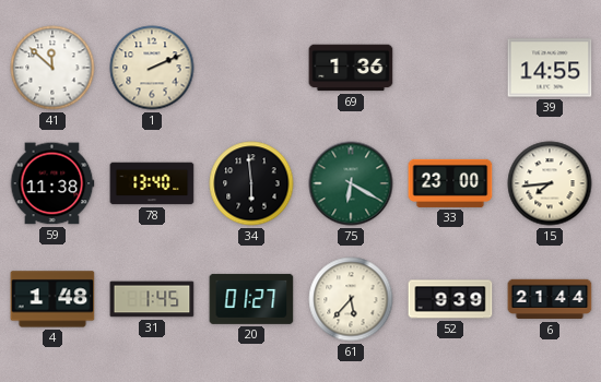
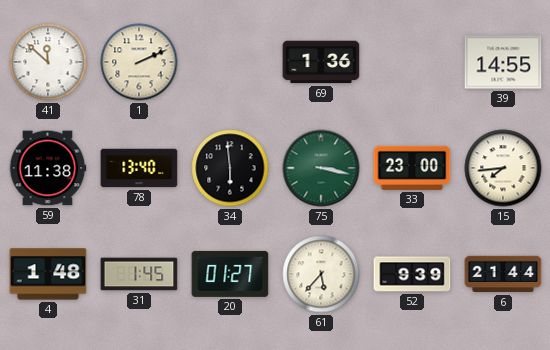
75: 6:20 -> 3:17
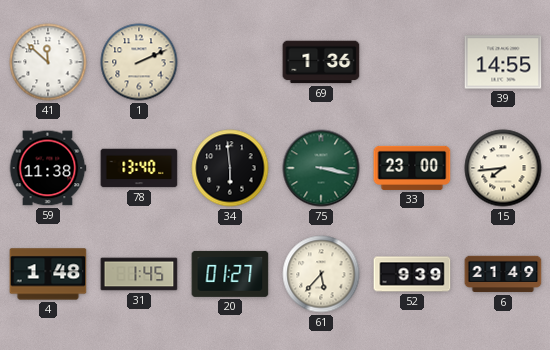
6: 21:44 -> 21:49
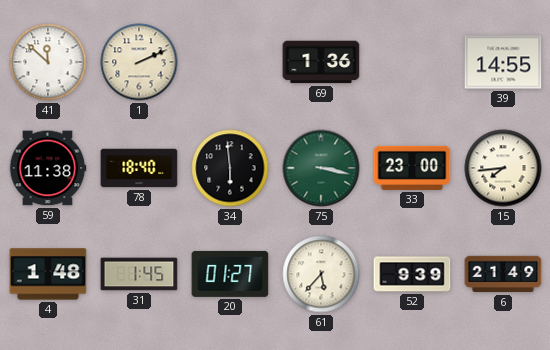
78: 13:40 -> 18:40
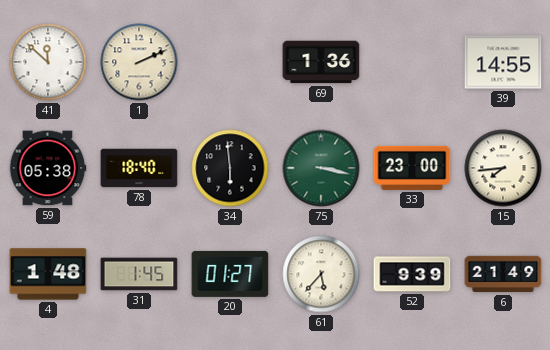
59: 11:38 -> 05:38
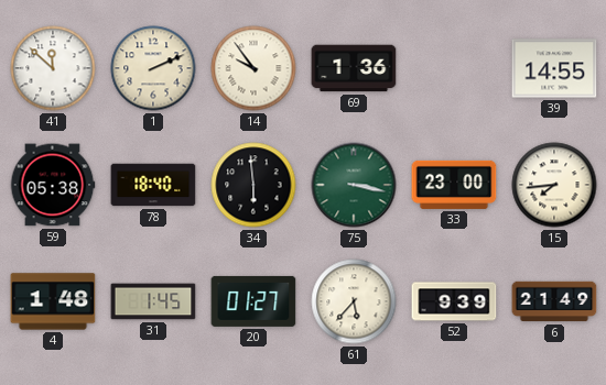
14: none -> 9:54
